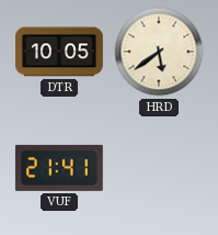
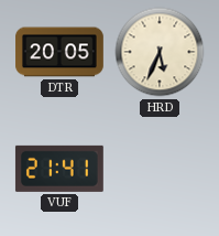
DTR: 10:05 -> 20:05
HRD: 5:39 -> 5:34
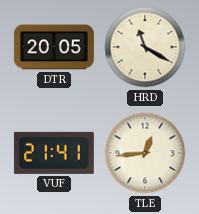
HRD: 5:34 -> 11:20
TLE: none -> 12:44
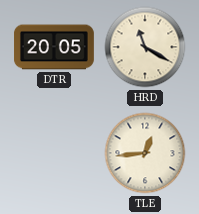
VUF: 21:41 -> none
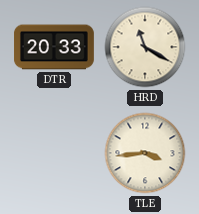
DTR: 20:05 -> 20:33
TLE: 12:44 -> 3:44
